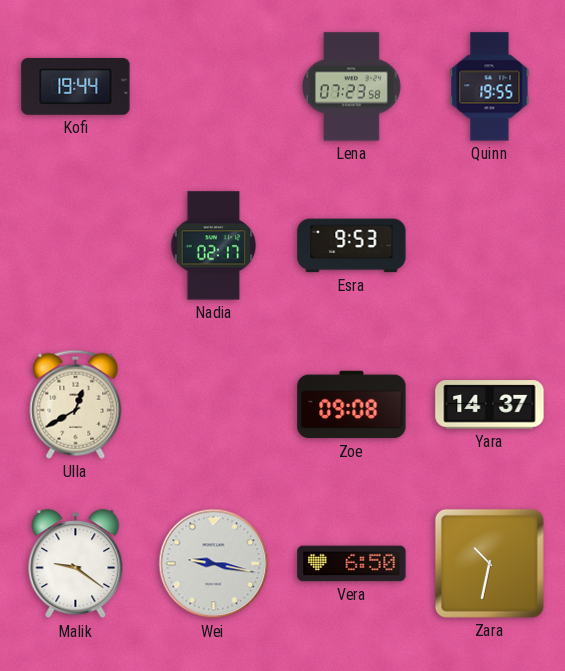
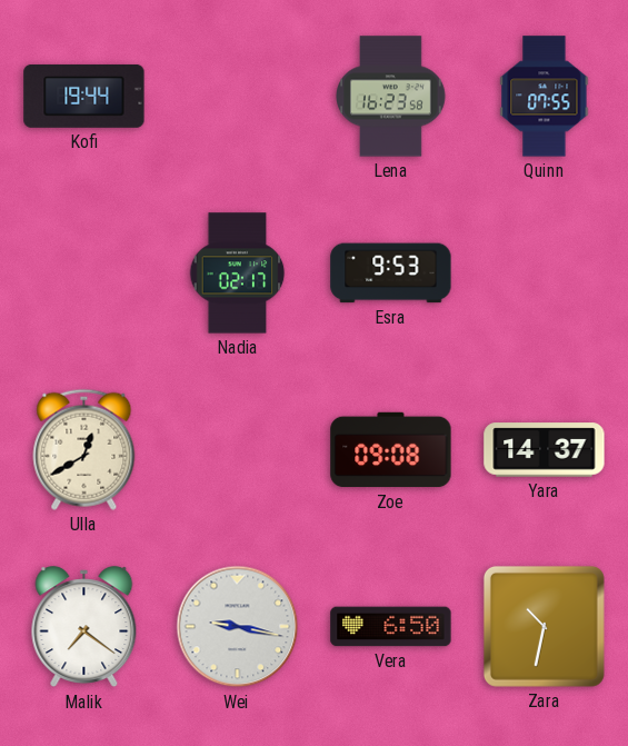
Lena: 07:23 -> 16:23
Quinn: 19:55 -> 07:55
Malik: 9:21 -> 7:21
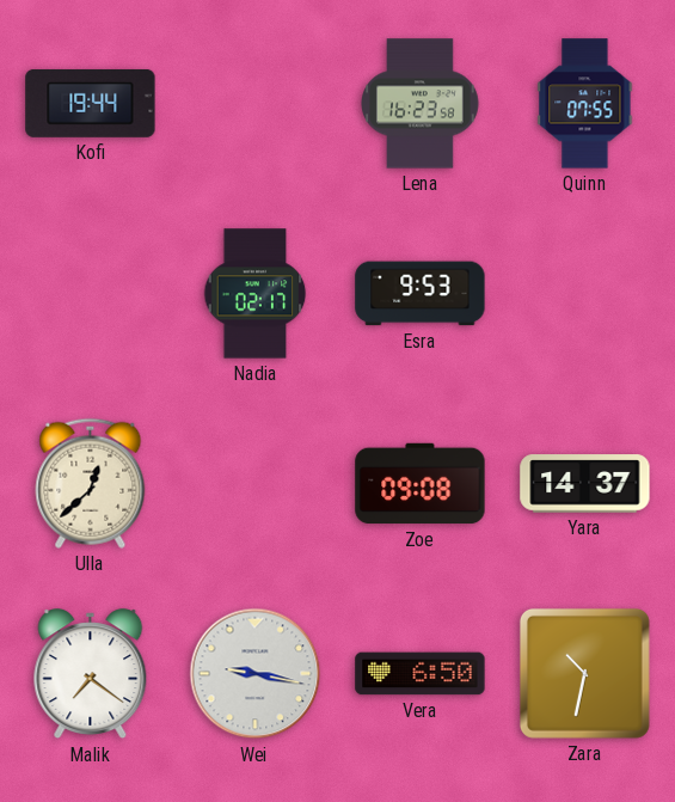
Ulla: 12:40 -> 12:38
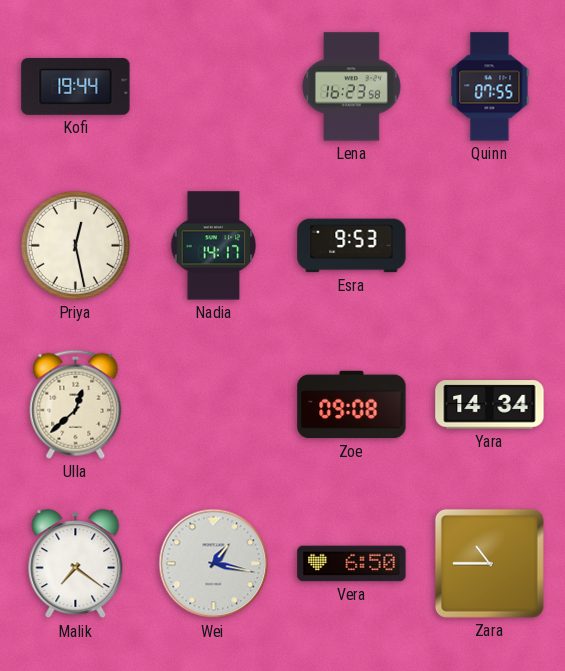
Priya: none -> 12:28
Nadia: 02:17 -> 14:17
Yara: 14:37 -> 14:34
Wei: 9:17 -> 1:17
Zara: 10:32 -> 10:45
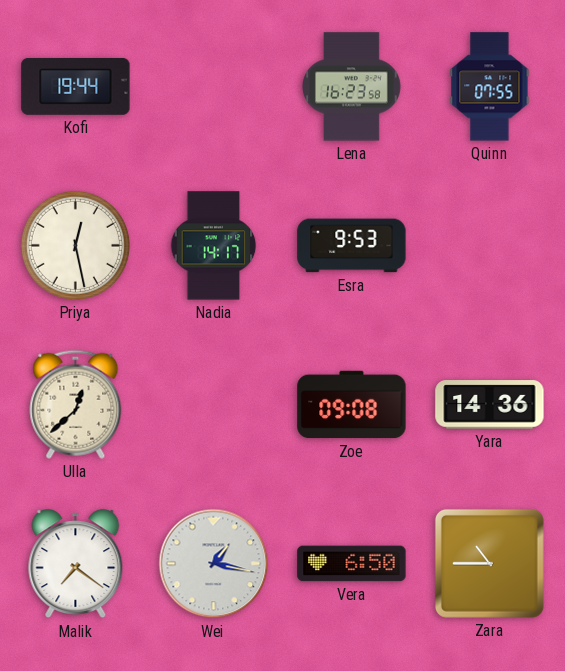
Yara: 14:34 -> 14:36
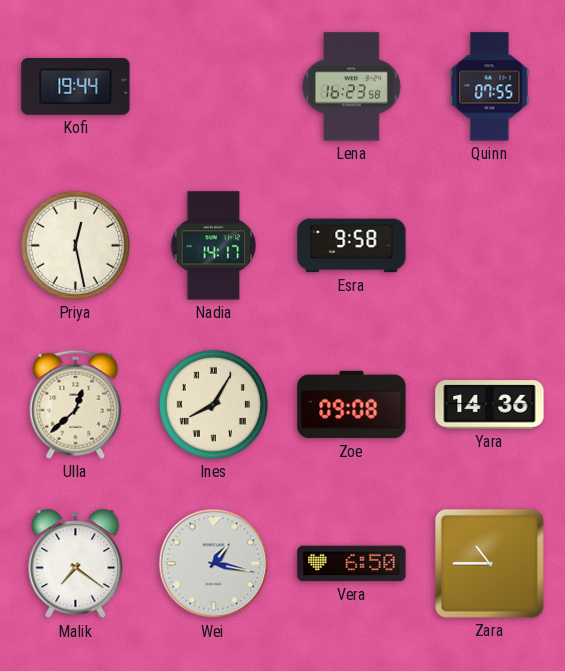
Esra: 9:53 -> 9:58
Ines: none -> 8:05
